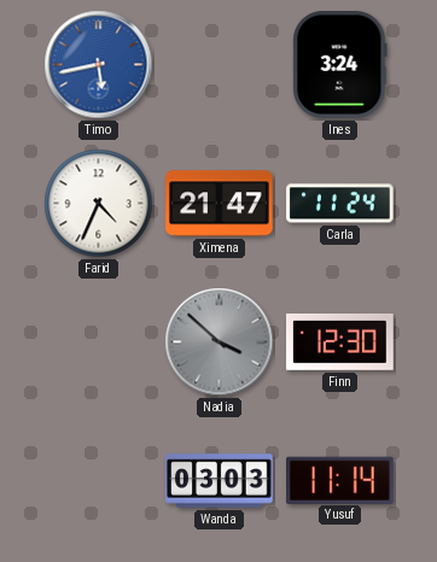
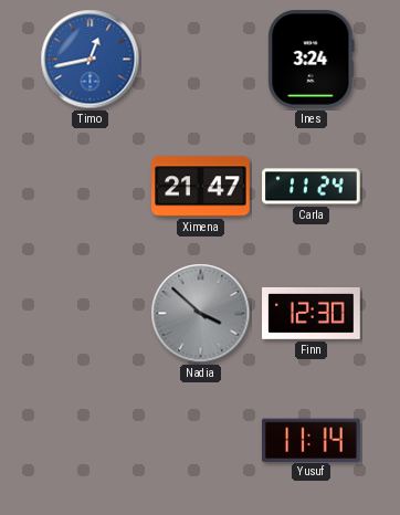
Timo: 5:43 -> 12:43
Farid: 4:34 -> none
Wanda: 03:03 -> none
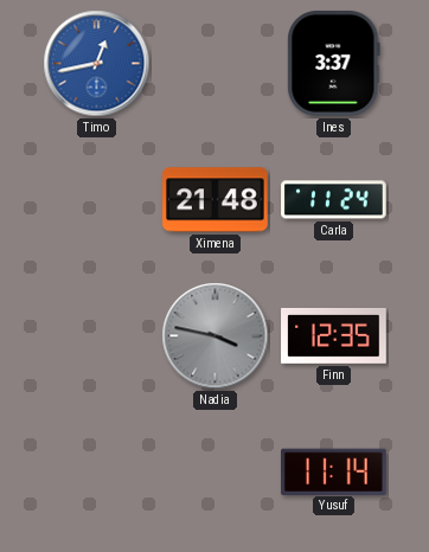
Ines: 3:24 -> 3:37
Ximena: 21:47 -> 21:48
Nadia: 3:52 -> 3:47
Finn: 12:30 -> 12:35
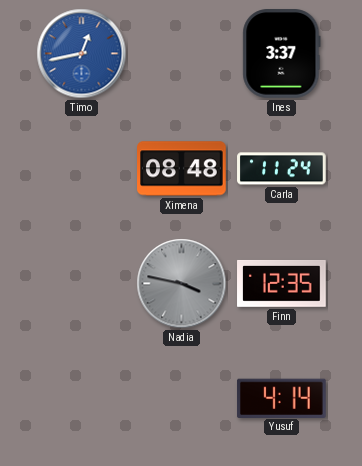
Ximena: 21:48 -> 08:48
Yusuf: 11:14 -> 4:14
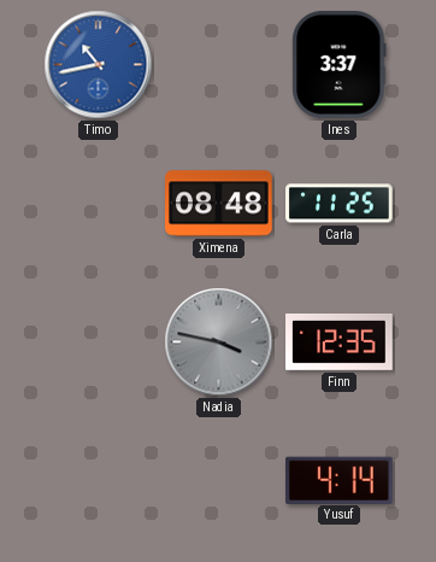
Timo: 12:43 -> 10:43
Carla: 11:24 -> 11:25
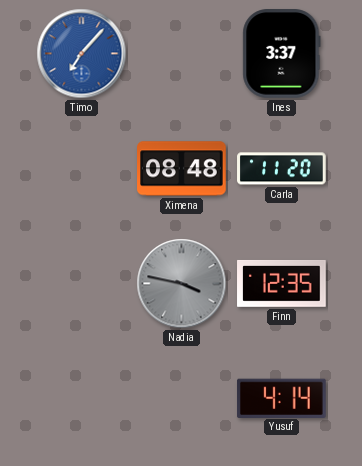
Timo: 10:43 -> 7:07
Carla: 11:25 -> 11:20
